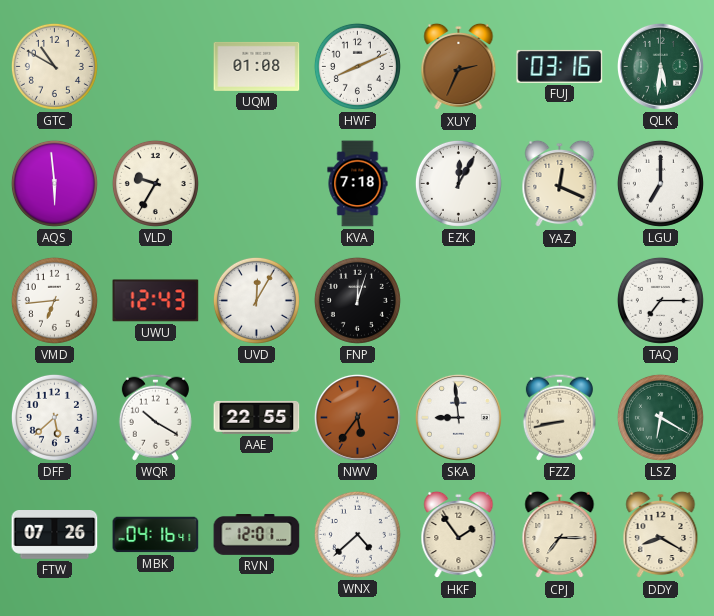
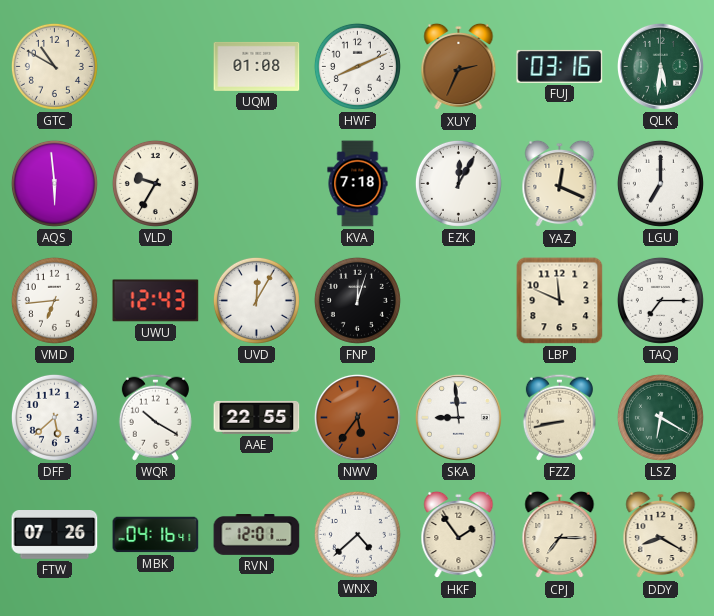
LBP: none -> 11:49
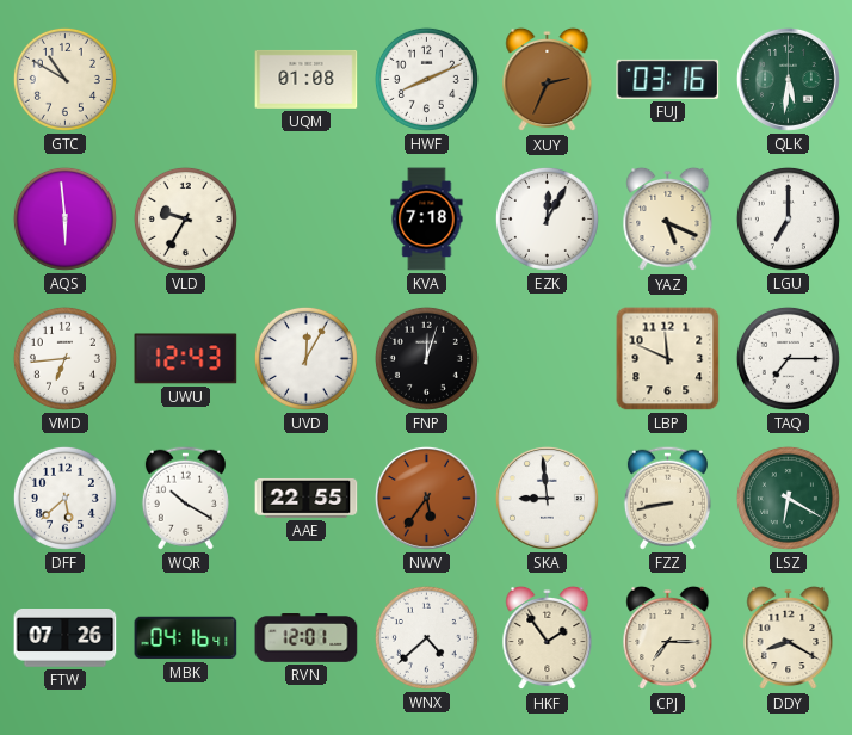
YAZ: 12:19 -> 5:19
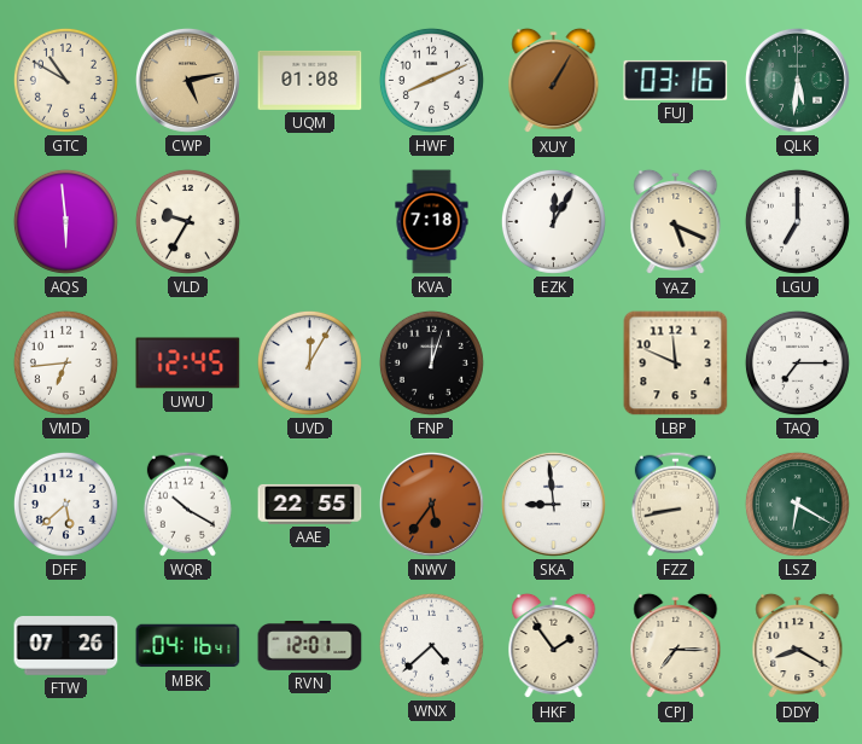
CWP: none -> 5:13
XUY: 2:34 -> 1:05
UWU: 12:43 -> 12:45
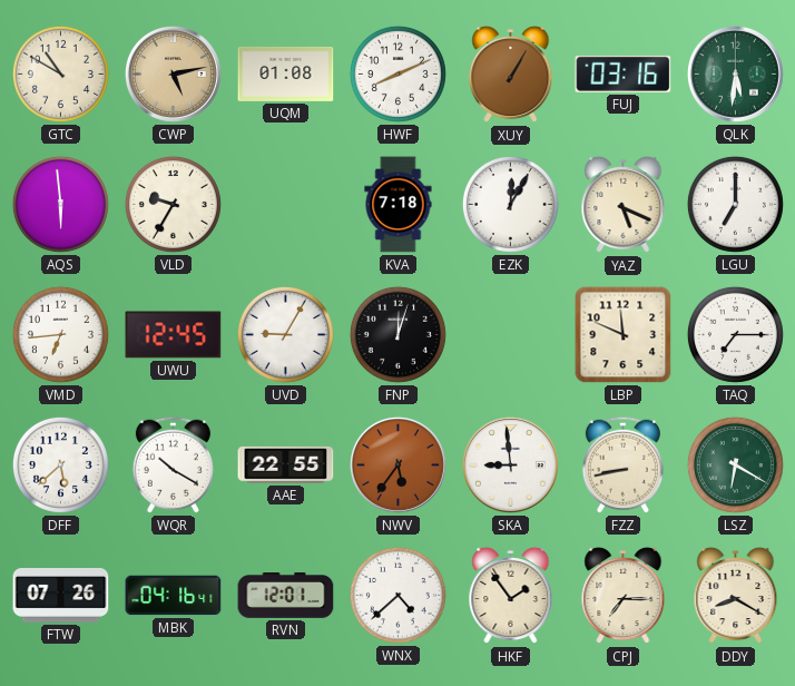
UVD: 12:05 -> 9:05
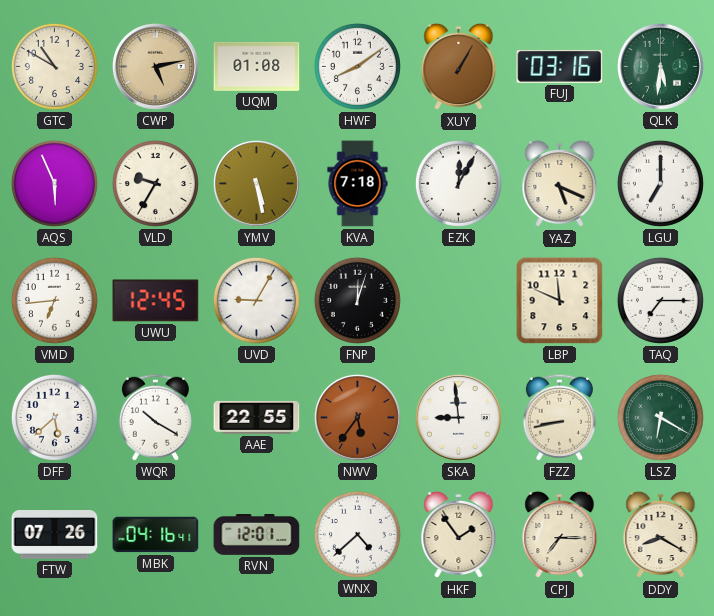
HWF: 8:11 -> 8:09
AQS: 5:59 -> 5:56
YMV: none -> 5:28
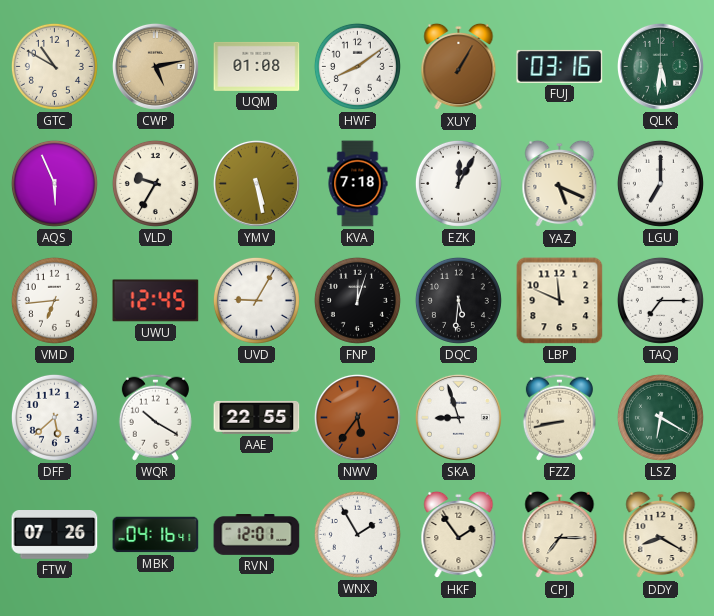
DQC: none -> 5:31
SKA: 8:59 -> 8:57
WNX: 4:38 -> 1:55
